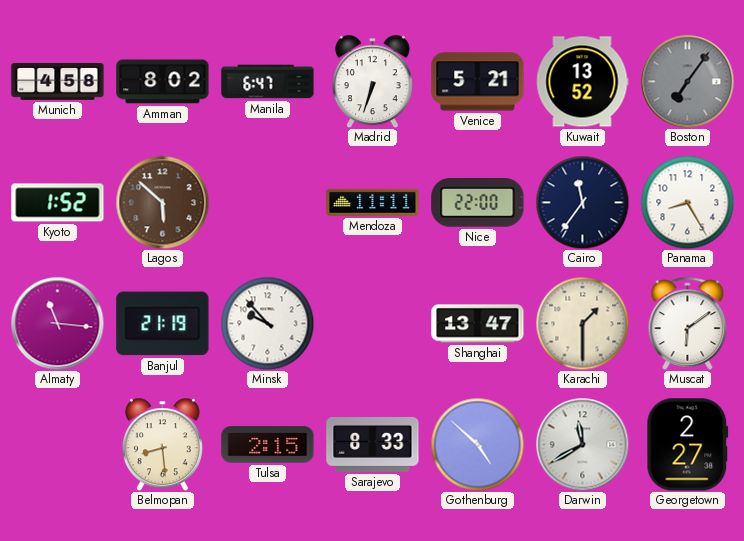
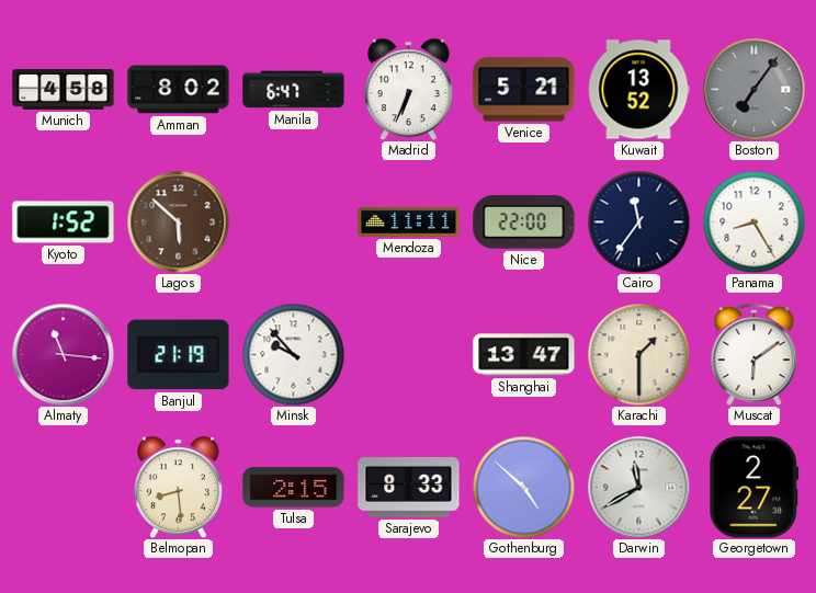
Madrid: 6:33 -> 6:34
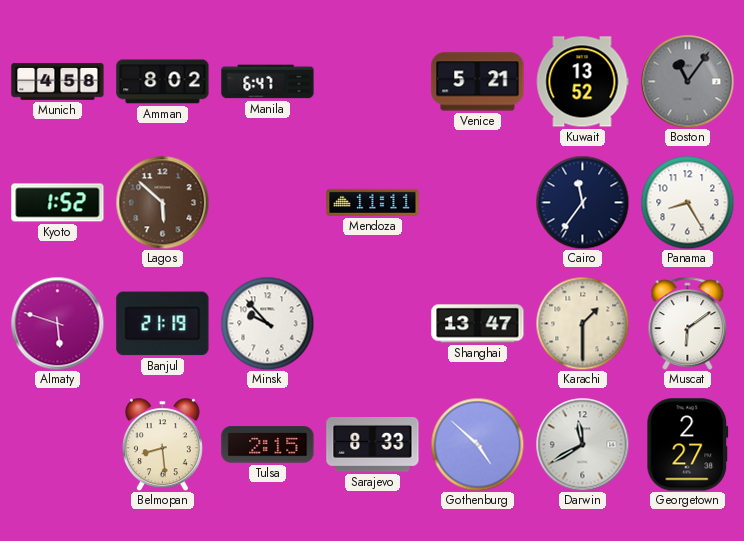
Madrid: 6:34 -> none
Boston: 7:06 -> 11:06
Nice: 22:00 -> none
Almaty: 11:16 -> 5:48
